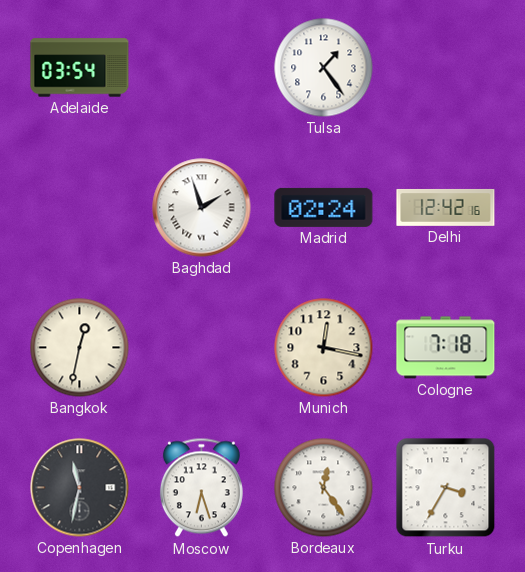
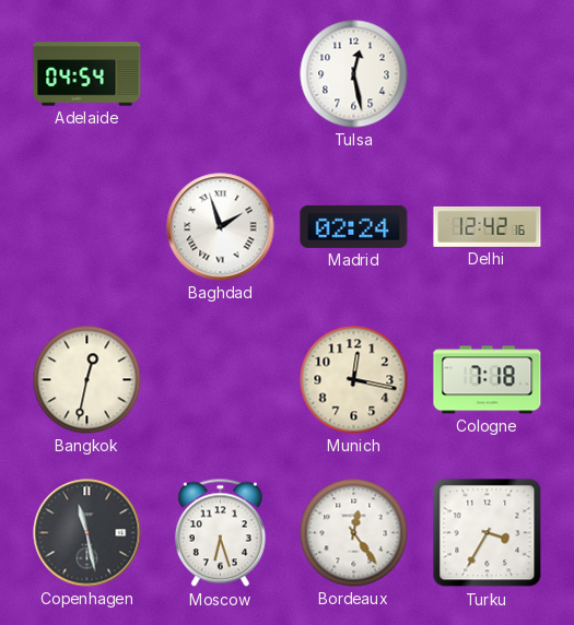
Adelaide: 03:54 -> 04:54
Tulsa: 1:24 -> 12:28
Copenhagen: 11:32 -> 11:28
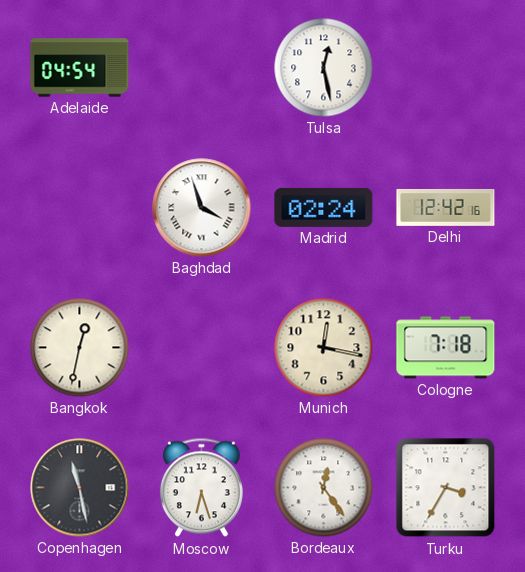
Baghdad: 1:57 -> 3:57
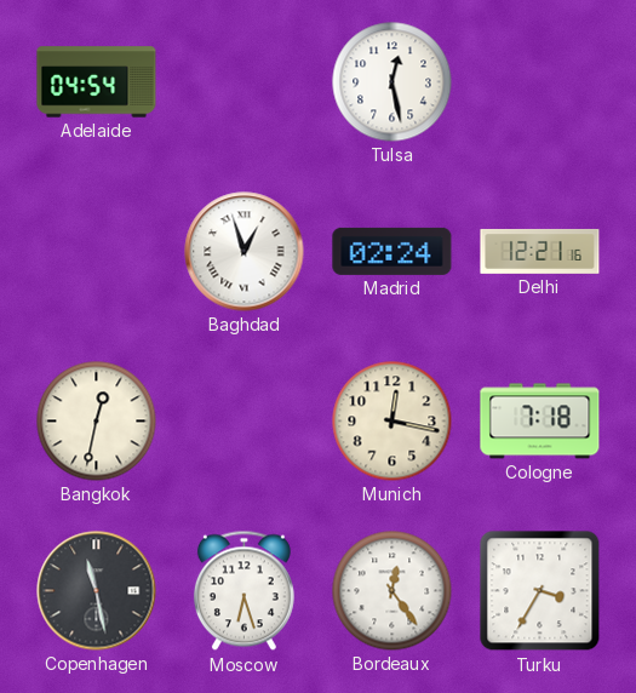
Baghdad: 3:57 -> 12:57
Delhi: 12:42 -> 12:21
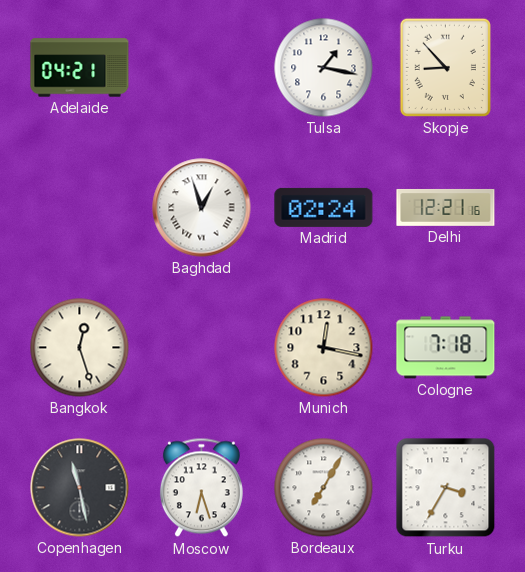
Adelaide: 04:54 -> 04:21
Tulsa: 12:28 -> 1:17
Skopje: none -> 8:53
Bangkok: 12:32 -> 12:27
Bordeaux: 12:24 -> 7:05
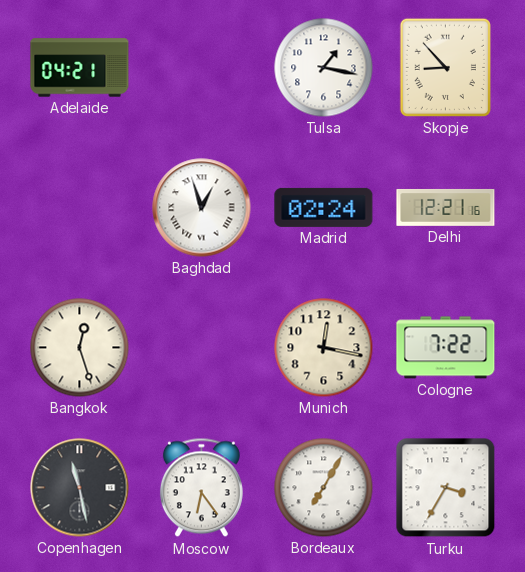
Cologne: 7:18 -> 7:22
Moscow: 6:27 -> 6:24
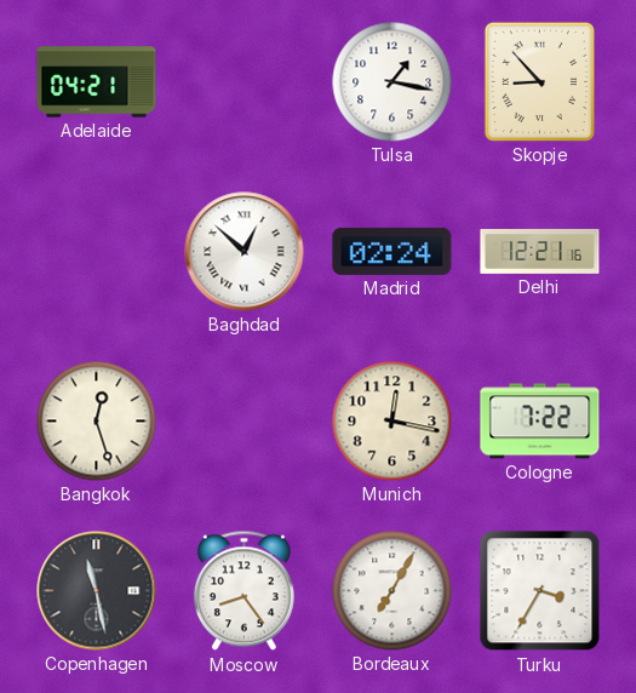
Baghdad: 12:57 -> 12:52
Moscow: 6:24 -> 8:24
